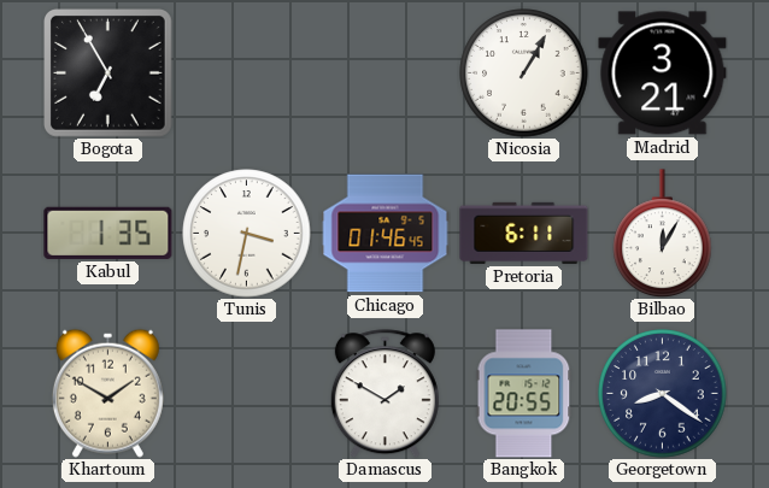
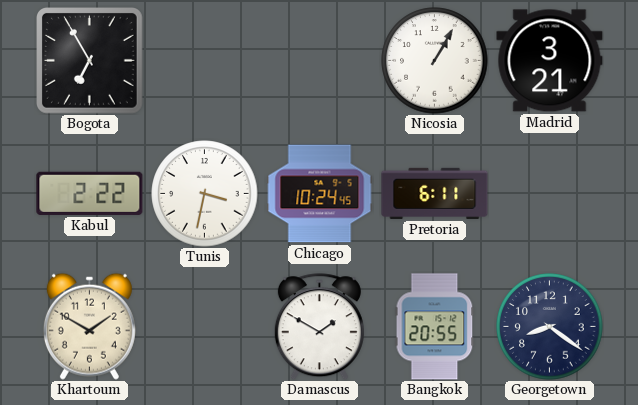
Kabul: 1:35 -> 2:22
Chicago: 01:46 -> 10:24
Bilbao: 12:05 -> none
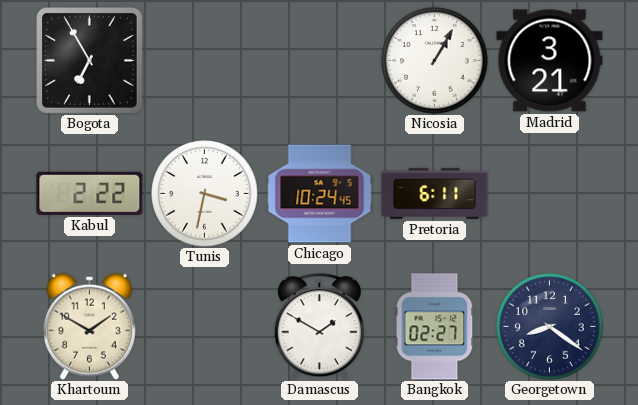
Bangkok: 20:55 -> 02:27
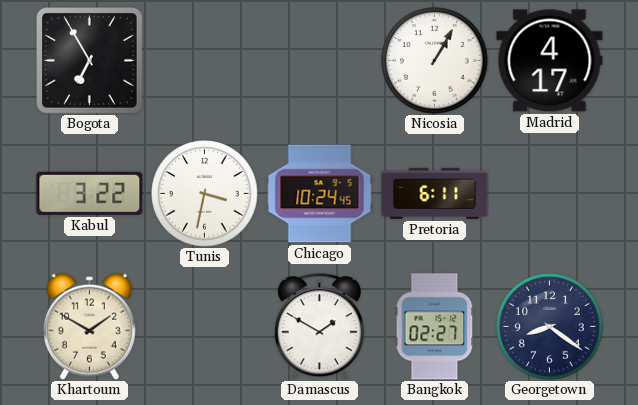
Madrid: 3:21 -> 4:17
Kabul: 2:22 -> 3:22
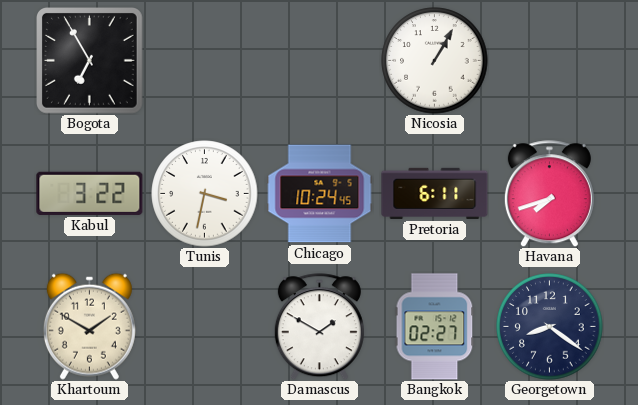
Madrid: 4:17 -> none
Havana: none -> 7:42
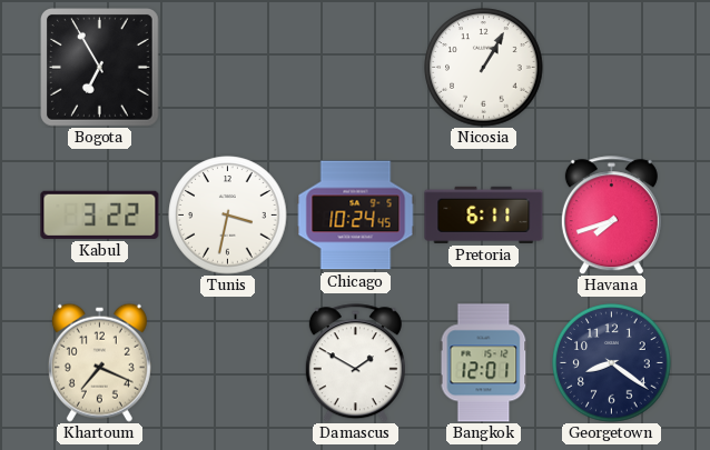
Khartoum: 1:50 -> 7:19
Bangkok: 02:27 -> 12:01
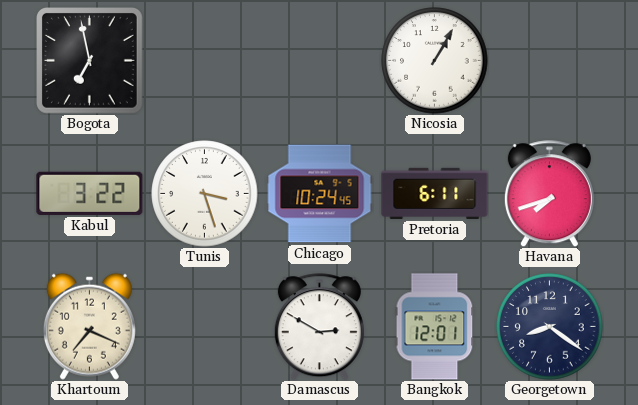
Bogota: 6:55 -> 6:58
Tunis: 3:32 -> 3:27
Damascus: 1:50 -> 2:50
